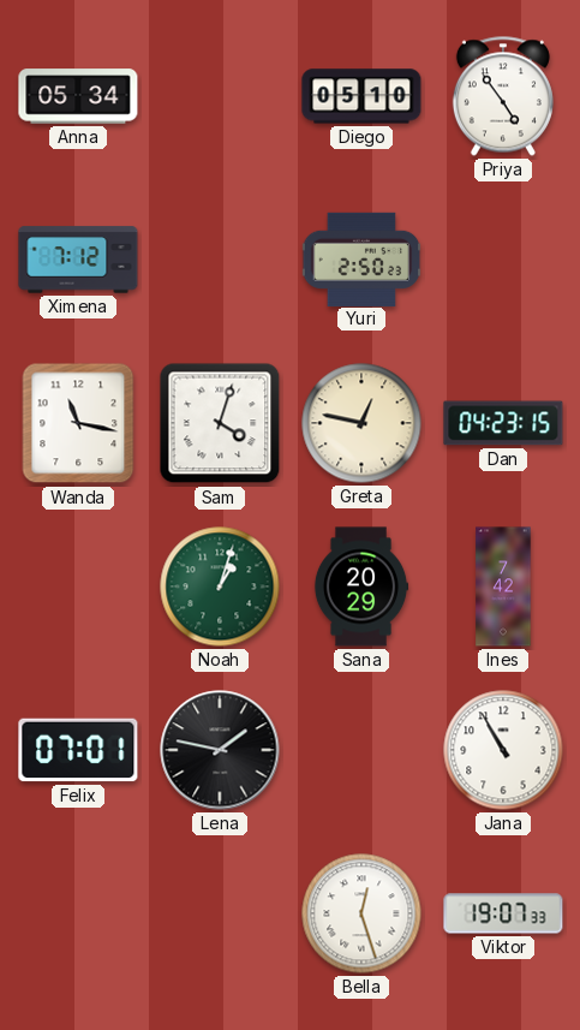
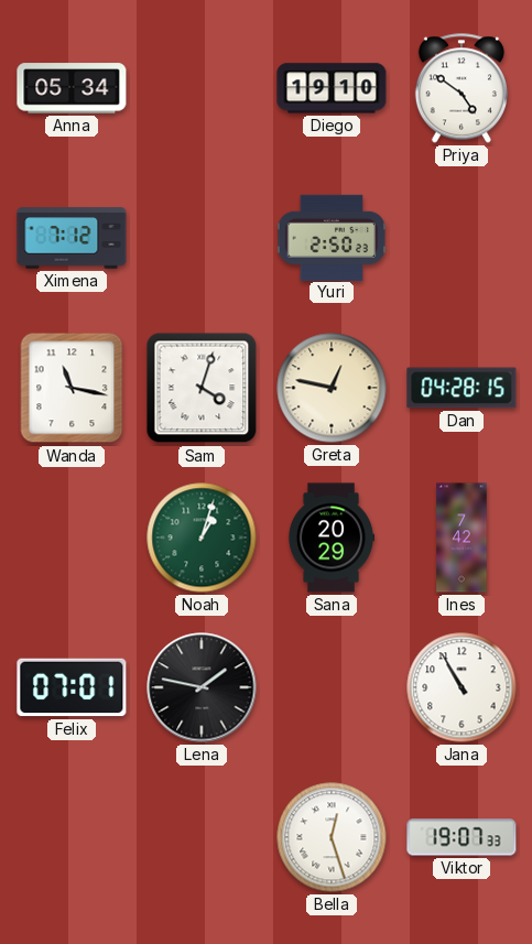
Diego: 05:10 -> 19:10
Priya: 4:54 -> 4:51
Dan: 04:23 -> 04:28
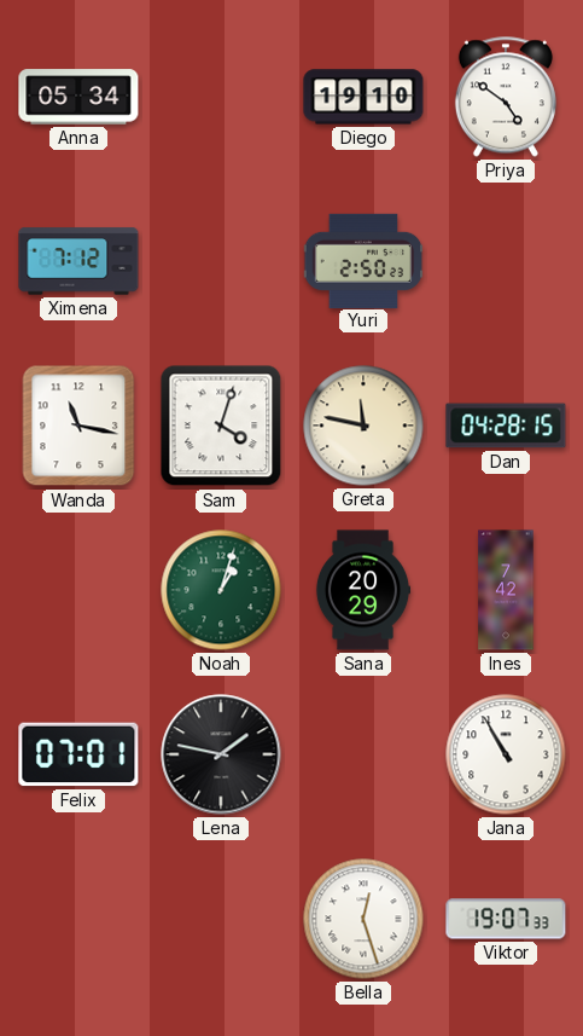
Greta: 12:47 -> 11:47
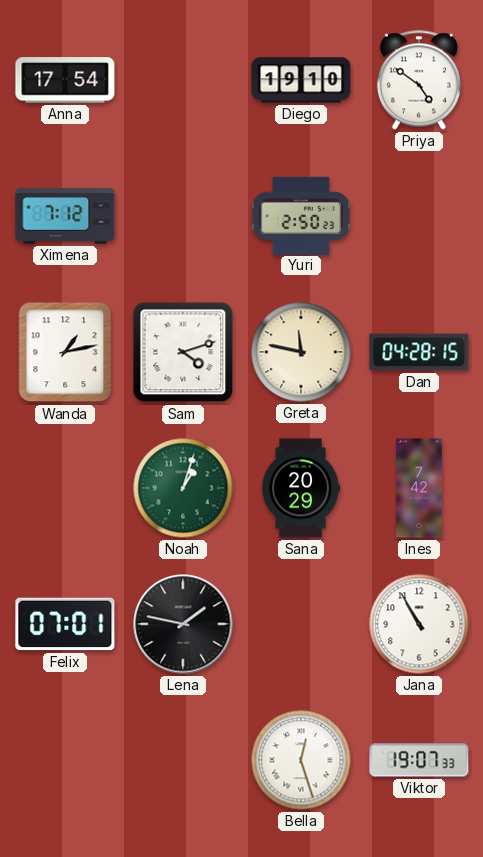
Anna: 05:34 -> 17:54
Wanda: 11:17 -> 1:13
Sam: 4:03 -> 4:12
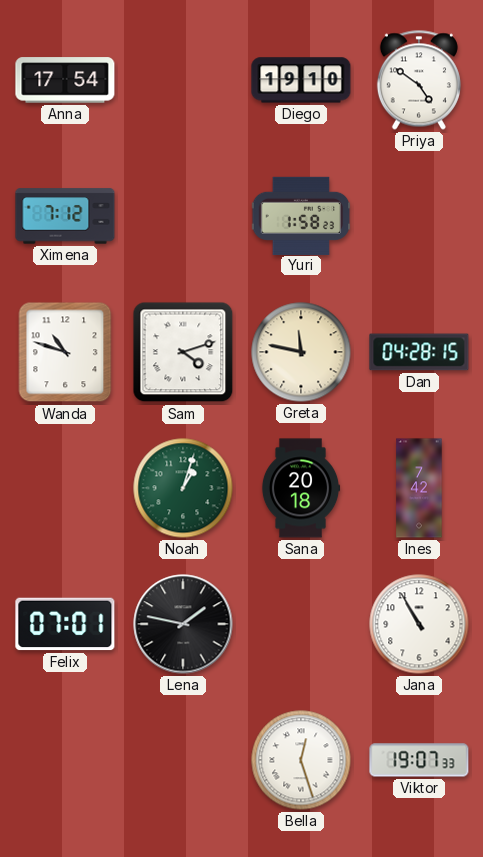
Yuri: 2:50 -> 1:58
Wanda: 1:13 -> 10:48
Sana: 20:29 -> 20:18
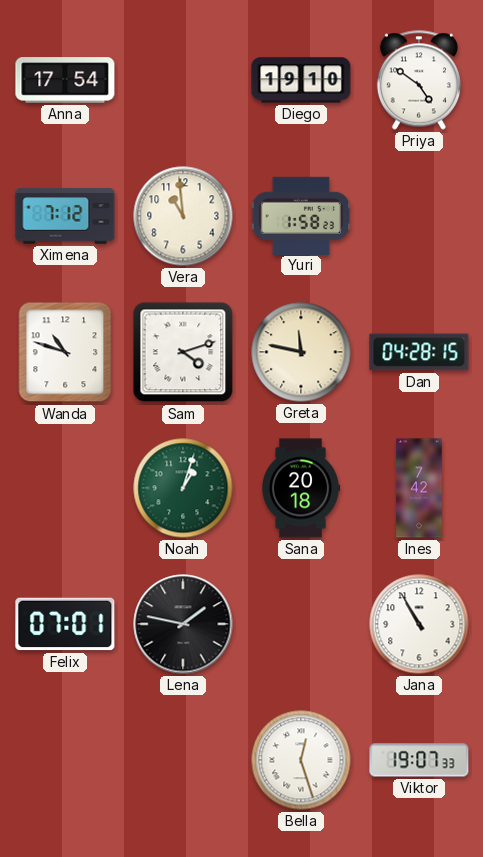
Vera: none -> 10:59
